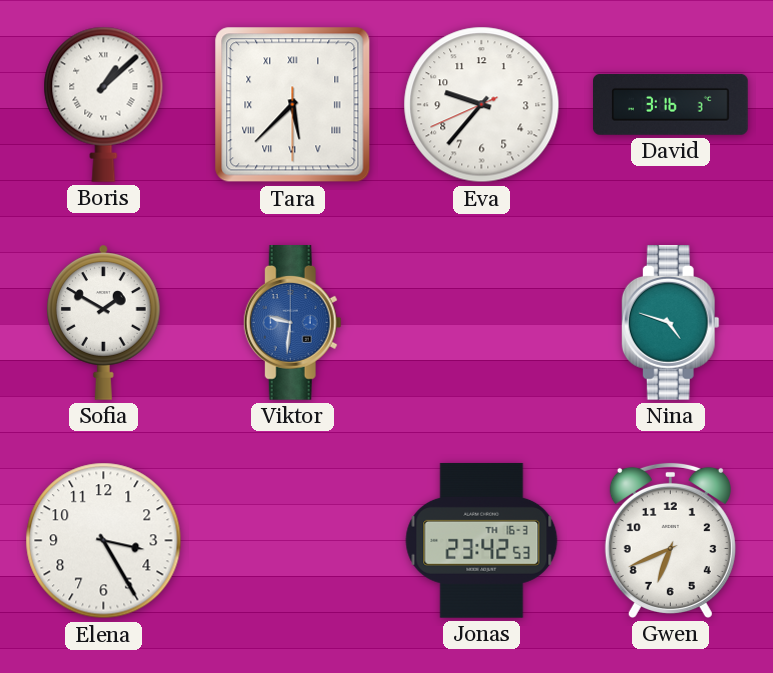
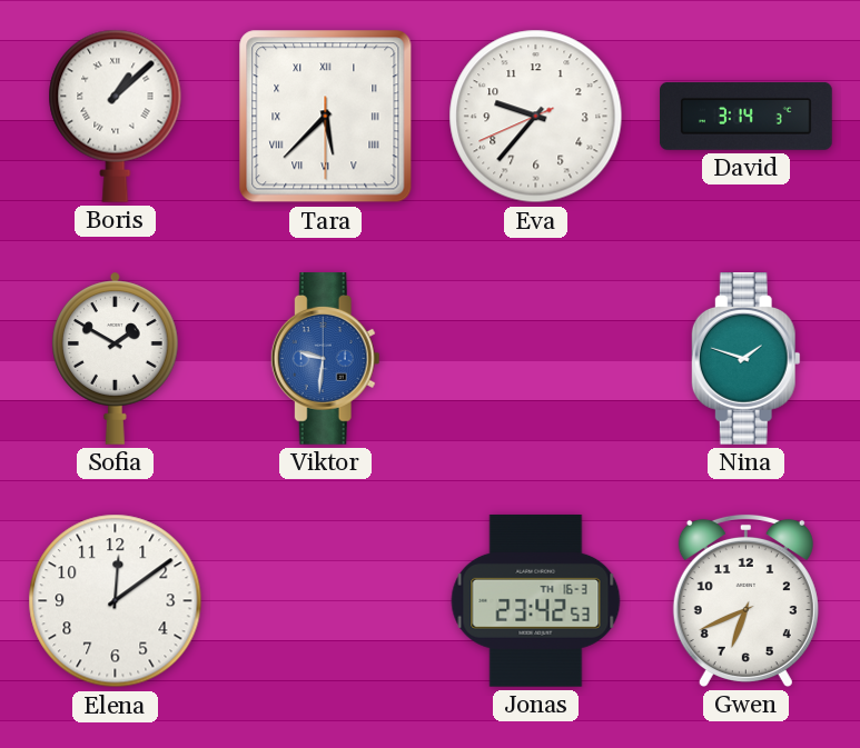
David: 3:16 -> 3:14
Nina: 4:48 -> 1:48
Elena: 3:25 -> 12:09
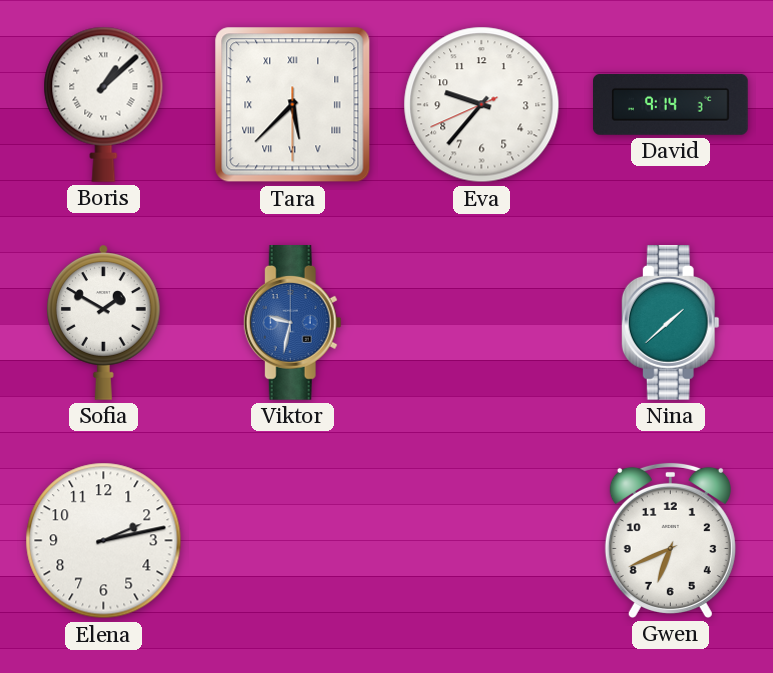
David: 3:14 -> 9:14
Viktor: 9:31 -> 9:32
Nina: 1:48 -> 1:38
Elena: 12:09 -> 2:13
Jonas: 23:42 -> none
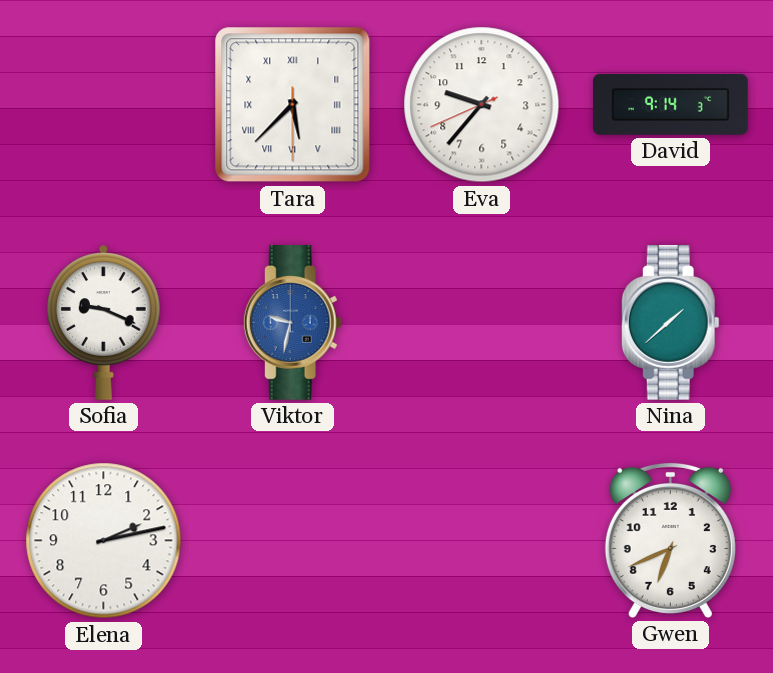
Boris: 1:08 -> none
Sofia: 1:50 -> 9:19
